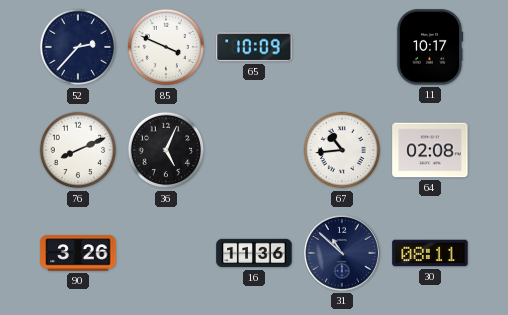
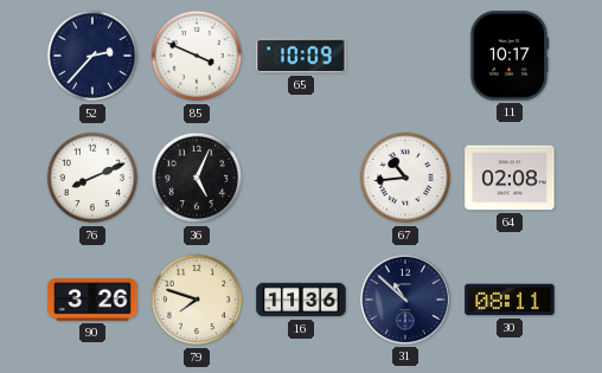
79: none -> 7:48
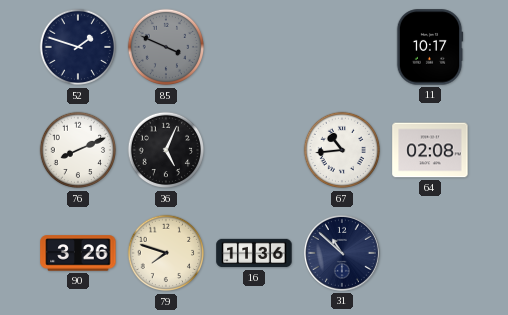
52: 2:37 -> 1:48
85 dial: white -> grey
65: 10:09 -> none
30: 08:11 -> none
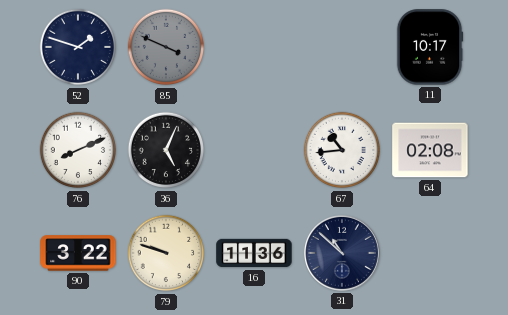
90: 3:26 -> 3:22
79: 7:48 -> 9:48
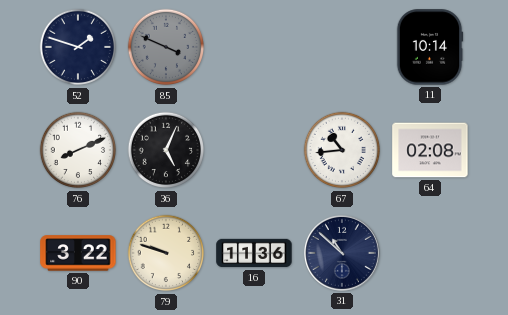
11: 10:17 -> 10:14
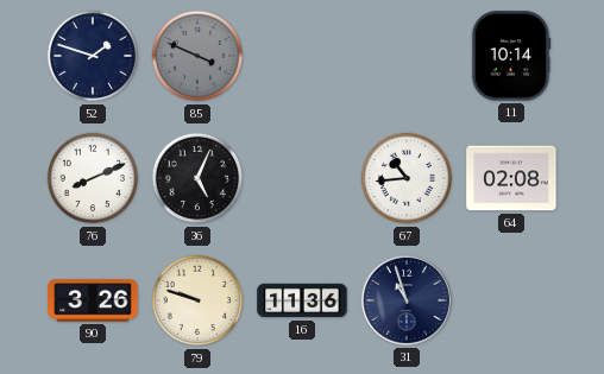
90: 3:22 -> 3:26
31: 10:52 -> 10:57
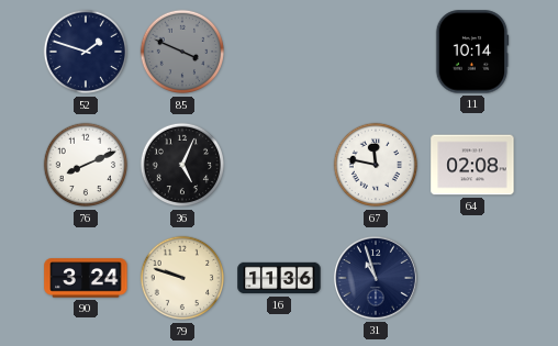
67: 10:44 -> 11:47
90: 3:26 -> 3:24
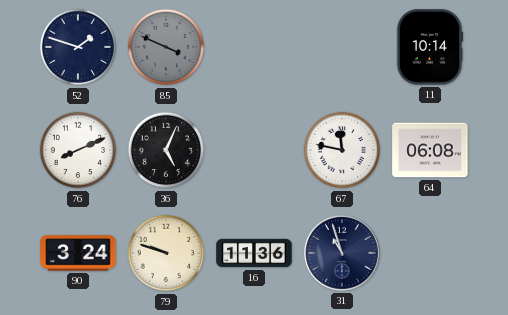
64: 02:08 -> 06:08
